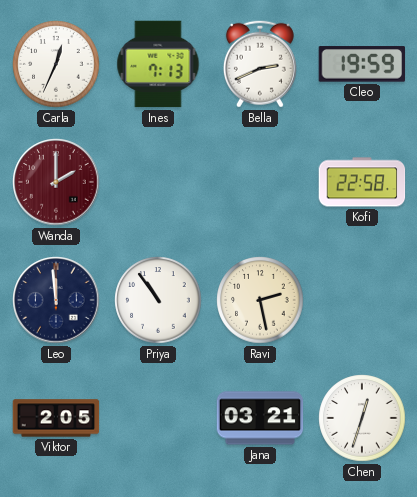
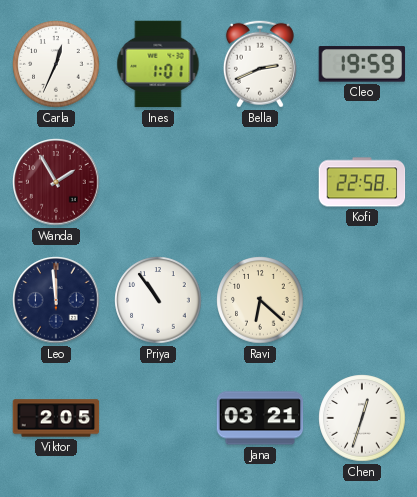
Ines: 7:13 -> 1:01
Wanda: 2:00 -> 1:55
Ravi: 2:28 -> 6:22
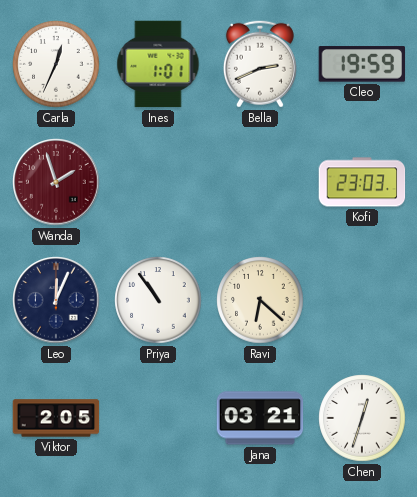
Wanda: 1:55 -> 1:57
Kofi: 22:58 -> 23:03
Leo: 11:59 -> 12:04
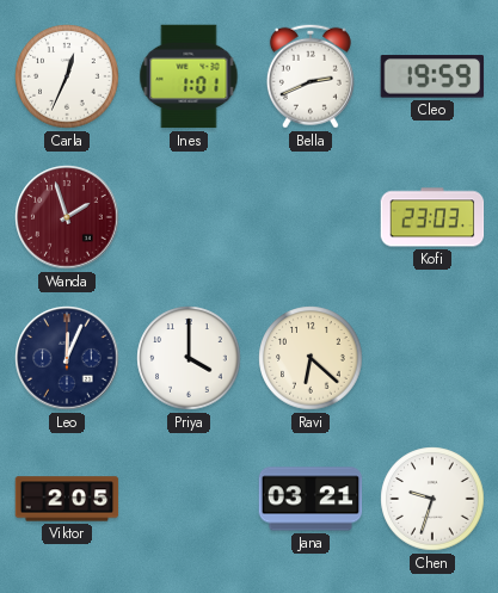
Priya: 10:54 -> 4:00
Chen: 12:33 -> 9:33
